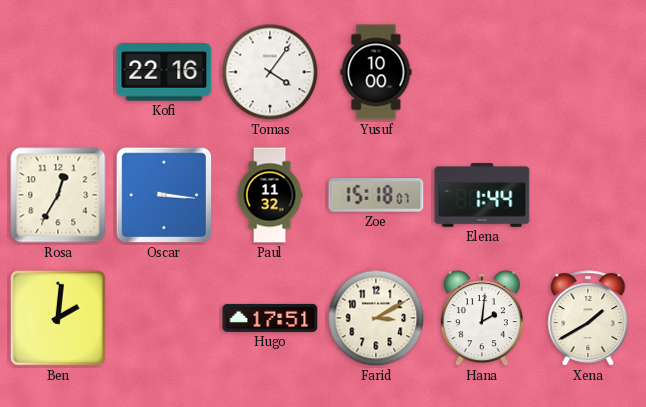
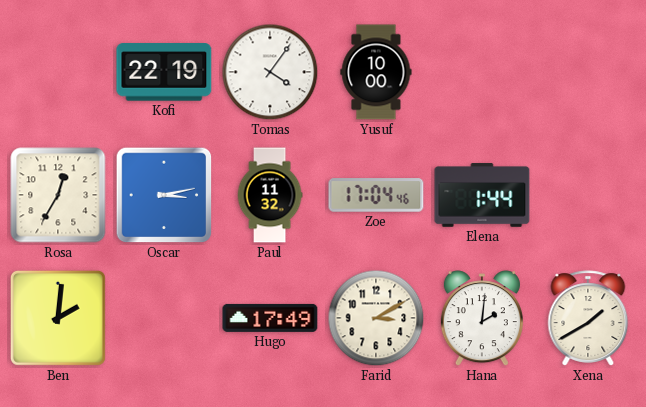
Kofi: 22:16 -> 22:19
Oscar: 3:16 -> 3:13
Zoe: 15:18 -> 17:04
Hugo: 17:51 -> 17:49
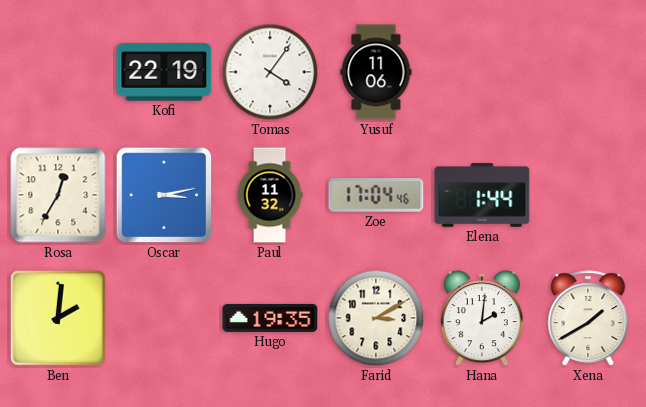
Yusuf: 10:00 -> 11:06
Hugo: 17:49 -> 19:35
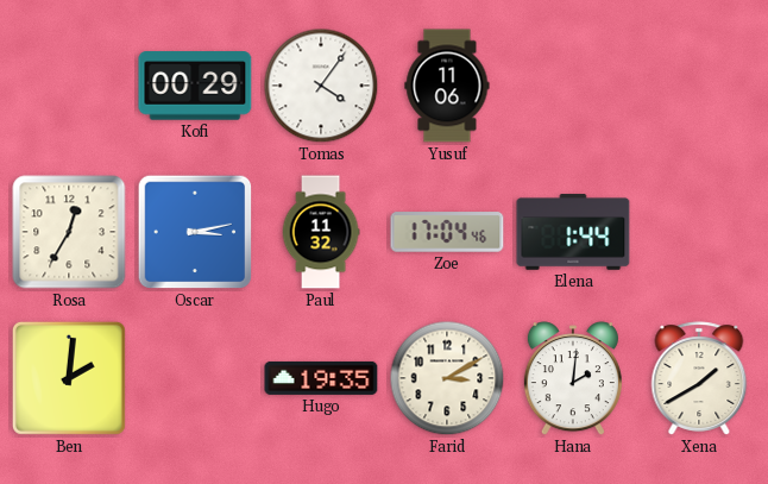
Kofi: 22:19 -> 00:29
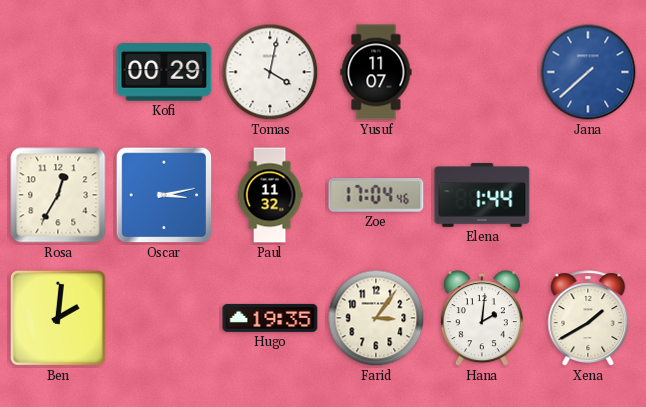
Tomas: 4:06 -> 4:02
Yusuf: 11:06 -> 11:07
Jana: none -> 7:38
Farid: 3:10 -> 3:06
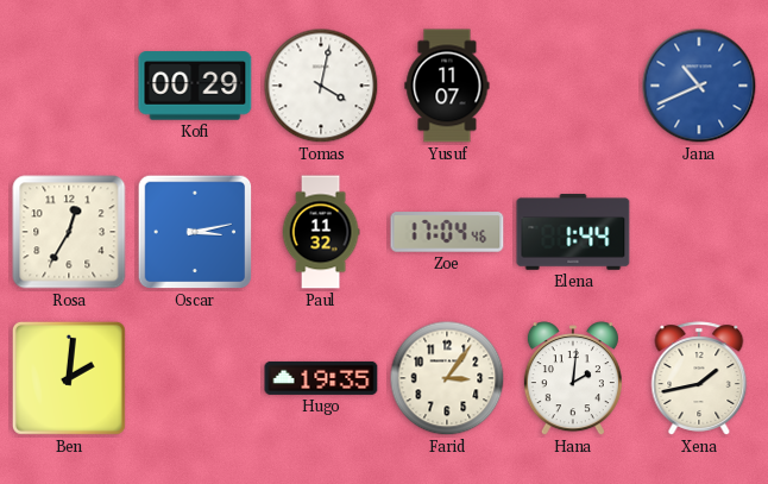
Jana: 7:38 -> 10:41
Xena: 1:40 -> 1:43
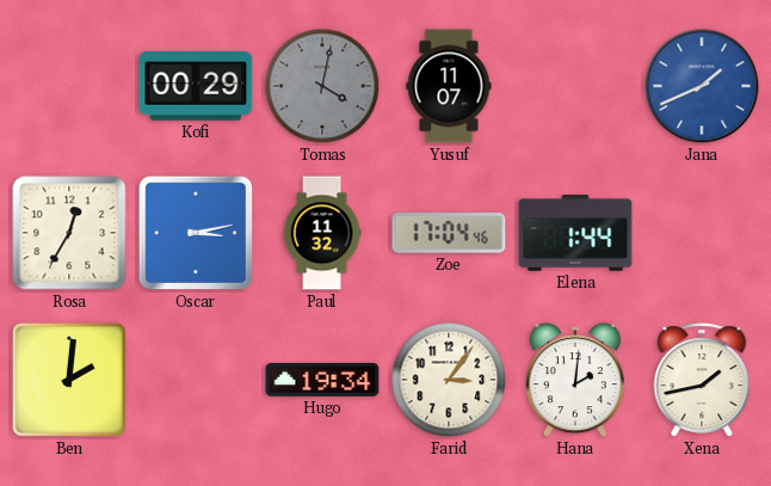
Tomas dial: white -> grey
Jana: 10:41 -> 1:41
Hugo: 19:35 -> 19:34
